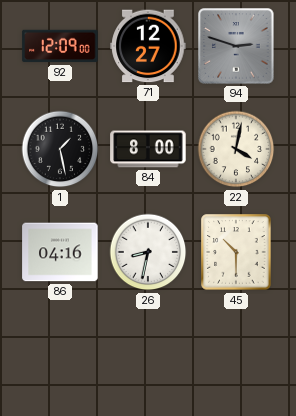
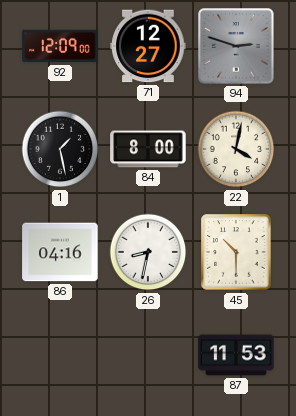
87: none -> 11:53
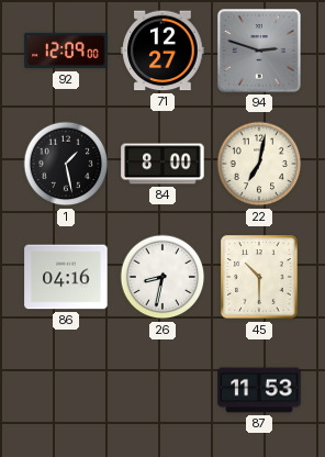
22: 4:02 -> 7:02
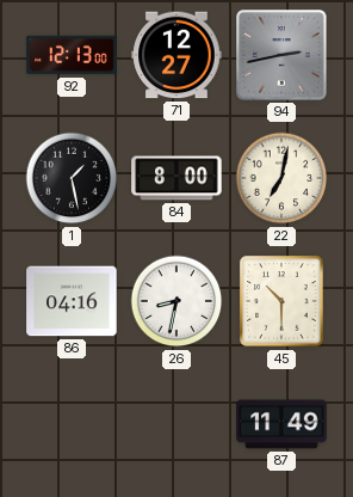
92: 12:09 -> 12:13
94: 2:48 -> 2:43
87: 11:53 -> 11:49
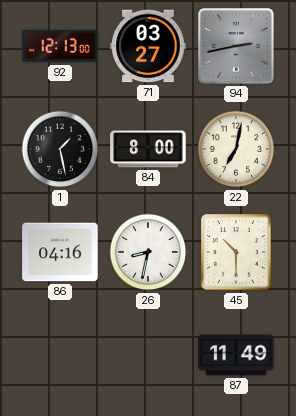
71: 12:27 -> 03:27
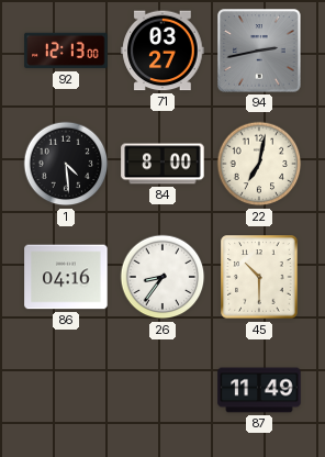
1: 1:28 -> 4:29
26: 8:32 -> 8:36
